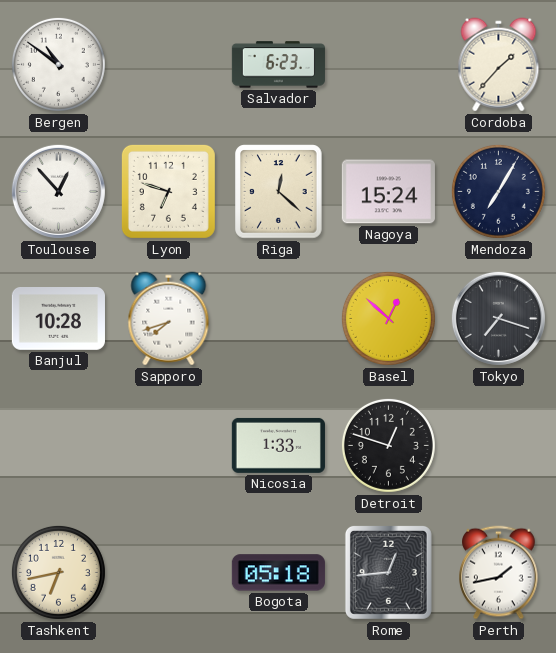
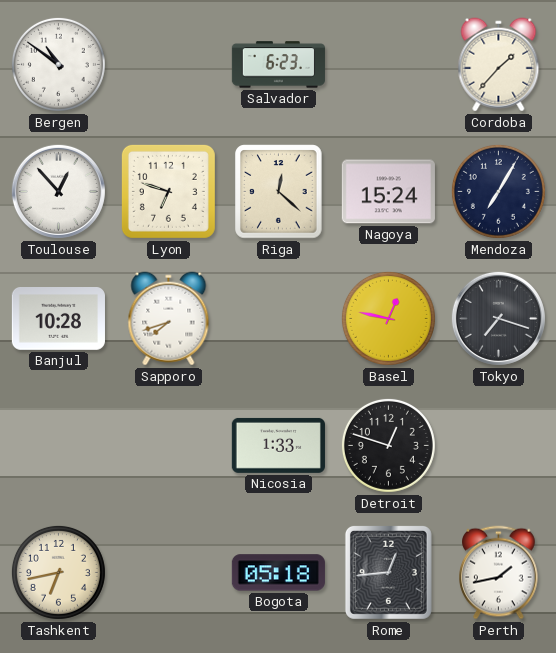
Basel: 12:52 -> 12:47
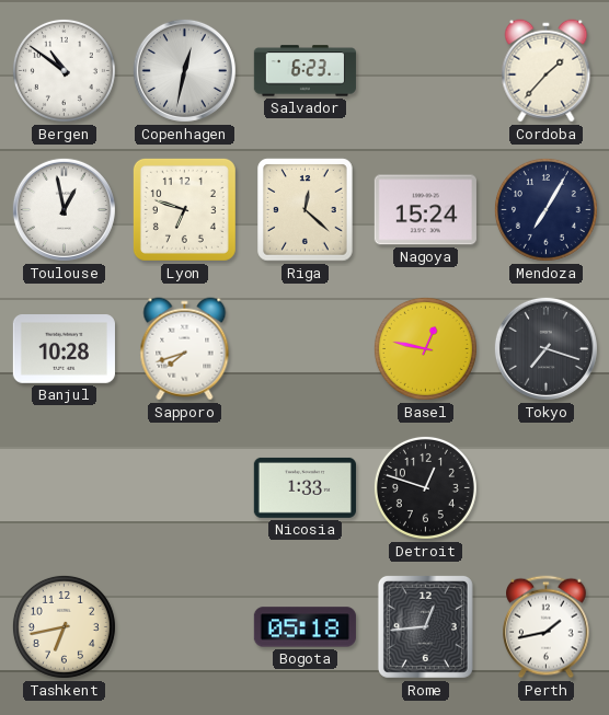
Copenhagen: none -> 12:32
Toulouse: 12:53 -> 12:58
